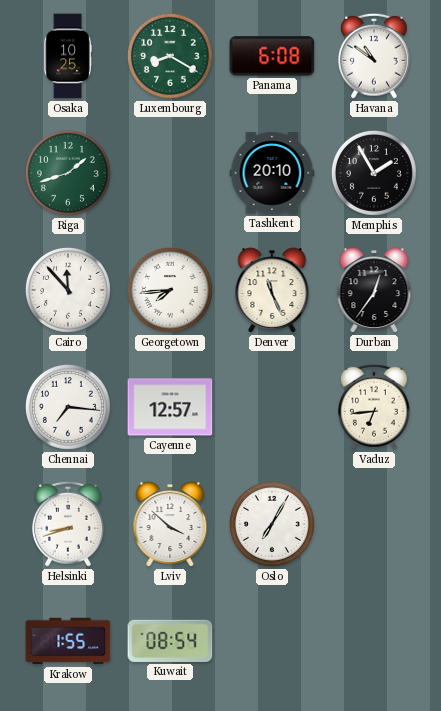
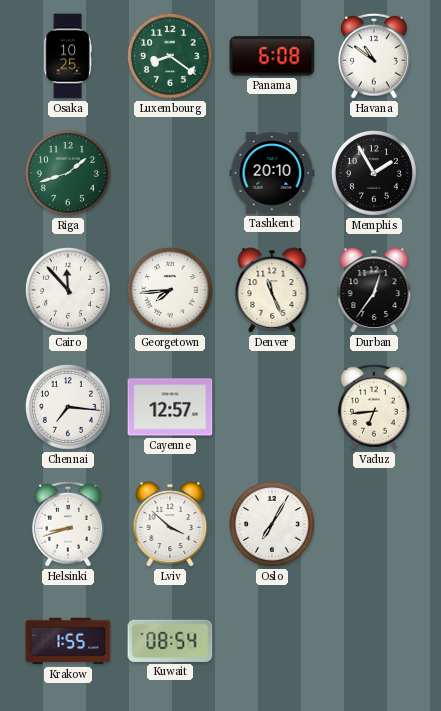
Luxembourg: 8:20 -> 8:21
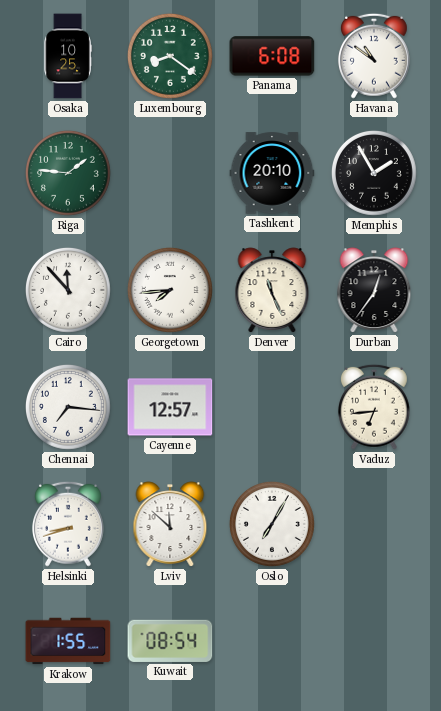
Riga: 1:42 -> 1:46
Lviv: 3:52 -> 11:52
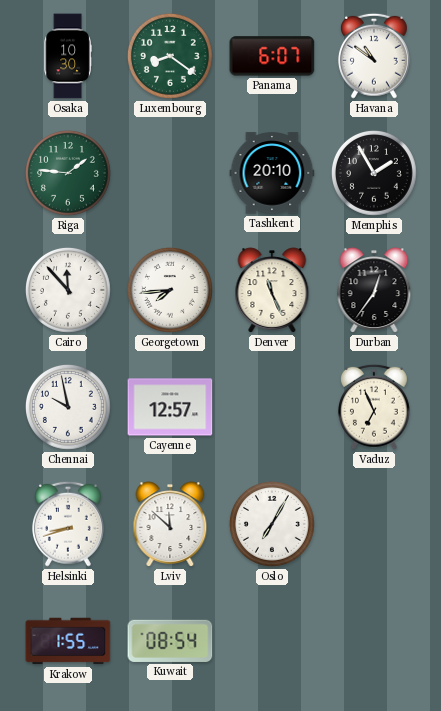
Osaka: 10:25 -> 10:30
Panama: 6:08 -> 6:07
Chennai: 7:16 -> 9:58
Vaduz: 6:44 -> 6:56
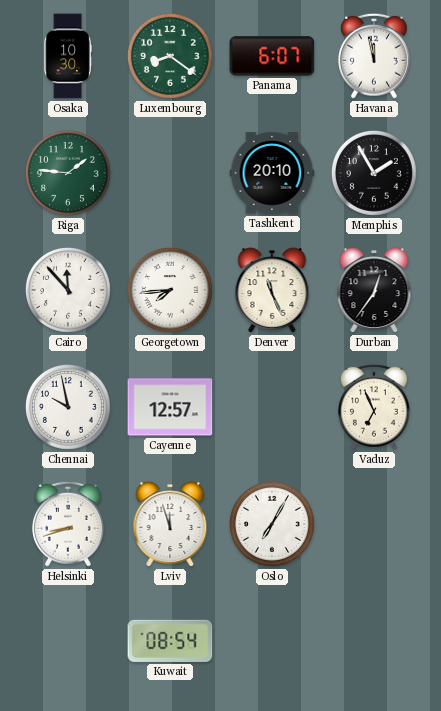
Havana: 10:51 -> 11:58
Lviv: 11:52 -> 11:57
Krakow: 1:55 -> none
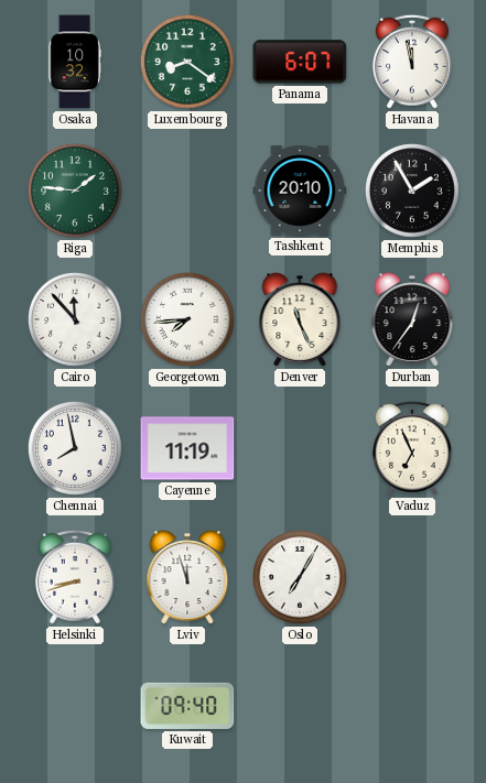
Osaka: 10:30 -> 10:32
Chennai: 9:58 -> 7:58
Cayenne: 12:57 -> 11:19
Kuwait: 08:54 -> 09:40
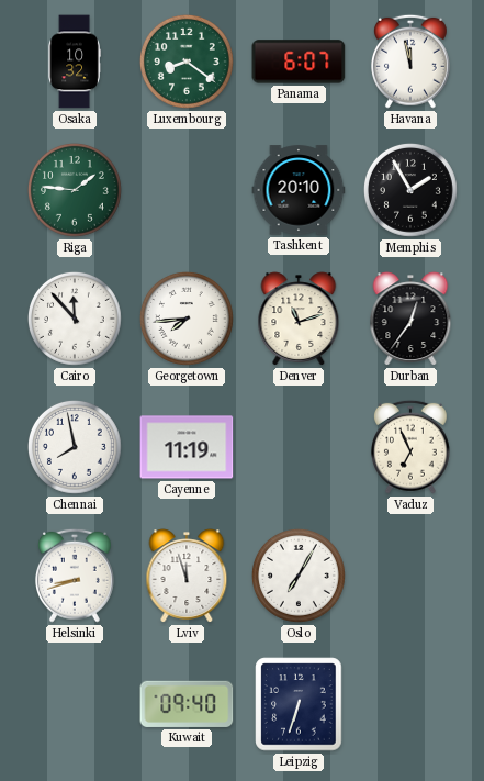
Denver: 11:26 -> 11:12
Leipzig: none -> 6:33
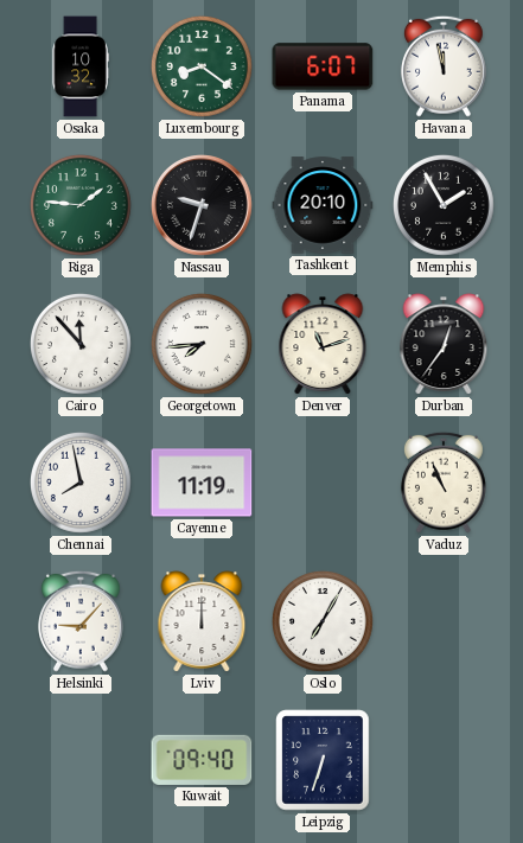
Nassau: none -> 9:33
Vaduz: 6:56 -> 10:56
Helsinki: 8:42 -> 9:07
Lviv: 11:57 -> 12:00
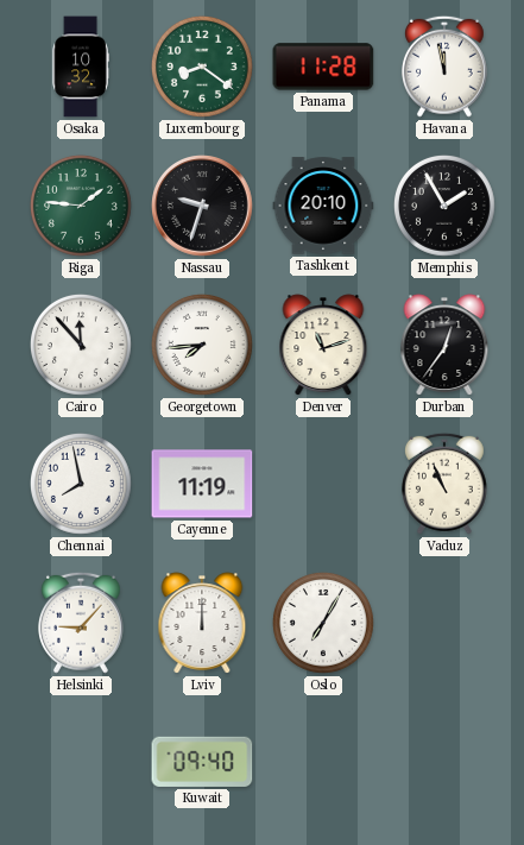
Panama: 6:07 -> 11:28
Leipzig: 6:33 -> none
